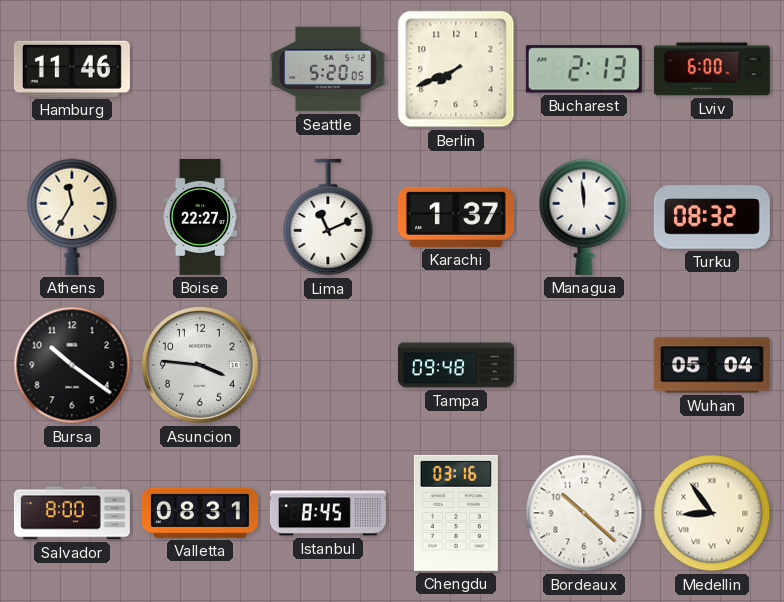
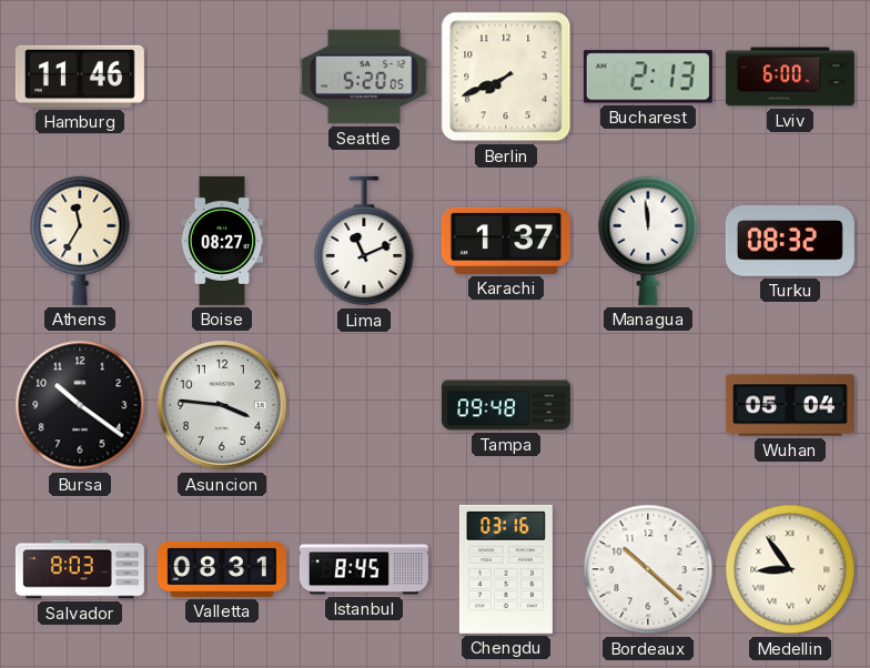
Boise: 22:27 -> 08:27
Salvador: 8:00 -> 8:03
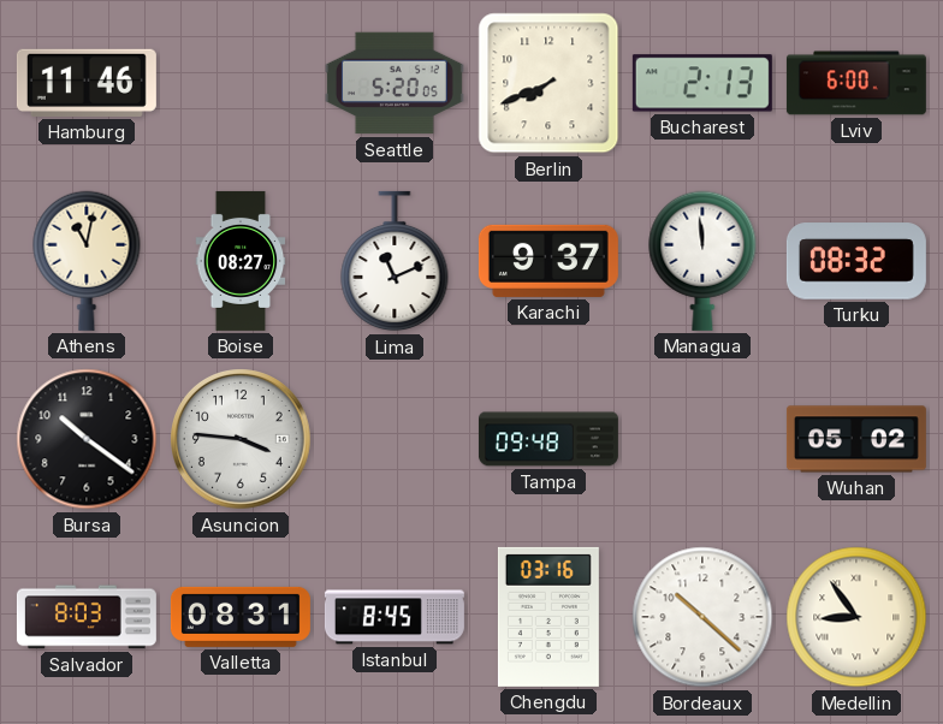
Athens: 11:35 -> 11:02
Karachi: 1:37 -> 9:37
Wuhan: 05:04 -> 05:02
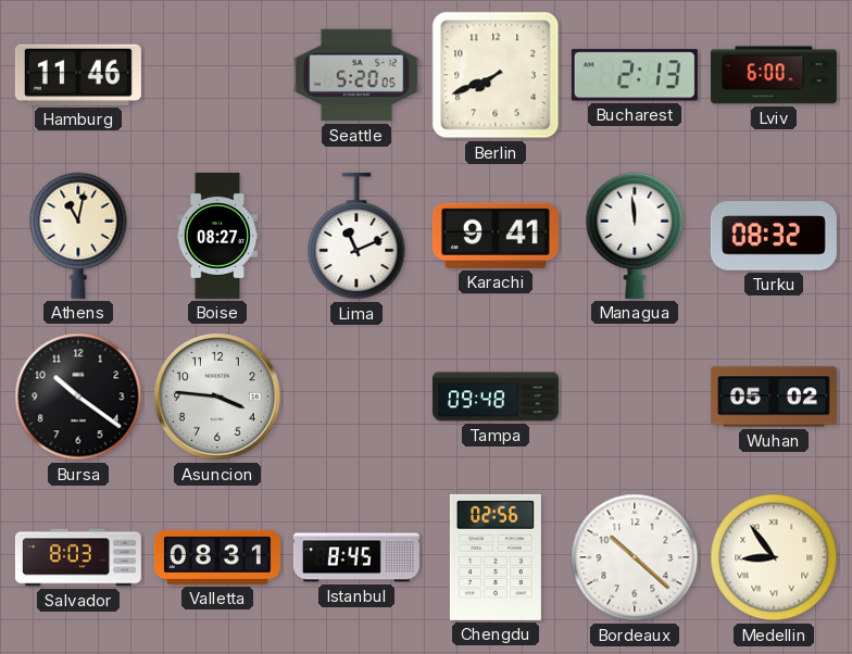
Karachi: 9:37 -> 9:41
Chengdu: 03:16 -> 02:56
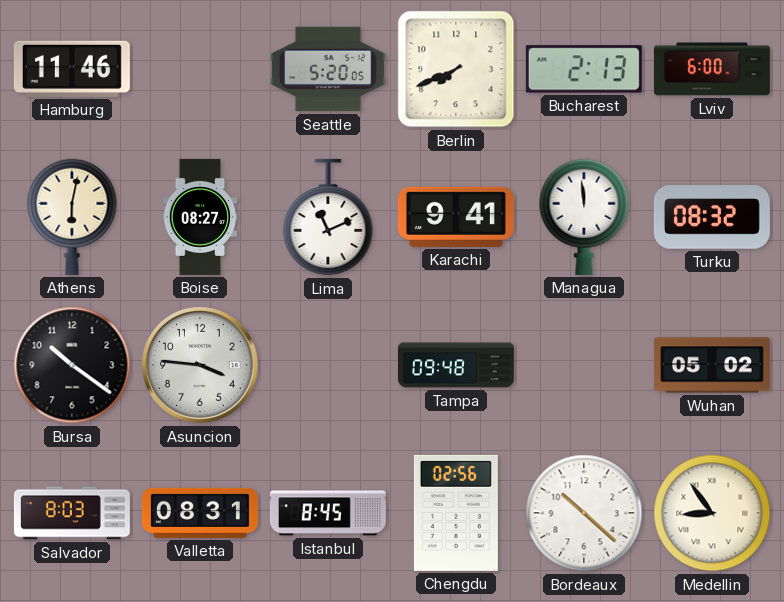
Athens: 11:02 -> 6:02
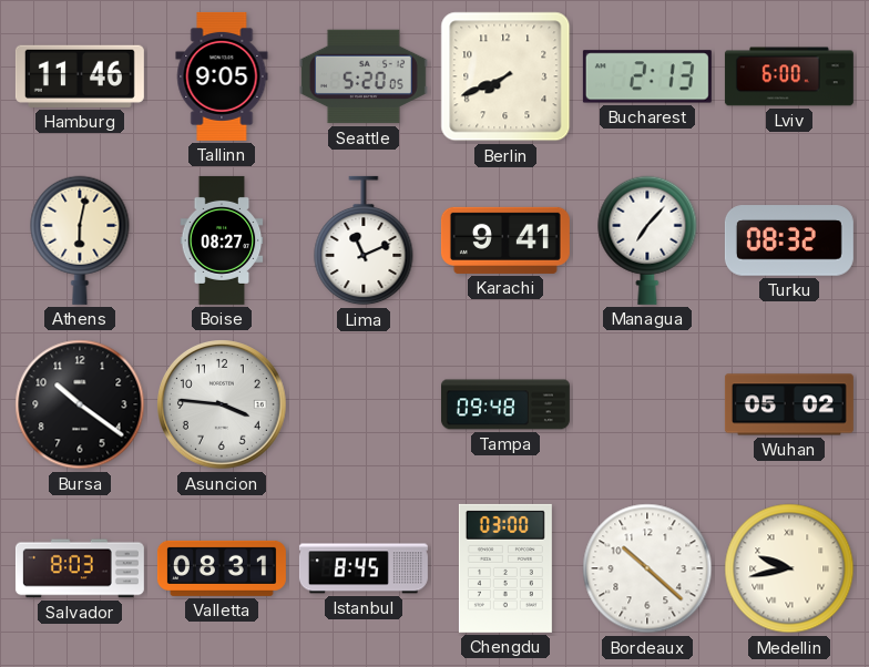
Tallinn: none -> 9:05
Managua: 11:59 -> 7:07
Chengdu: 02:56 -> 03:00
Medellin: 8:54 -> 9:43
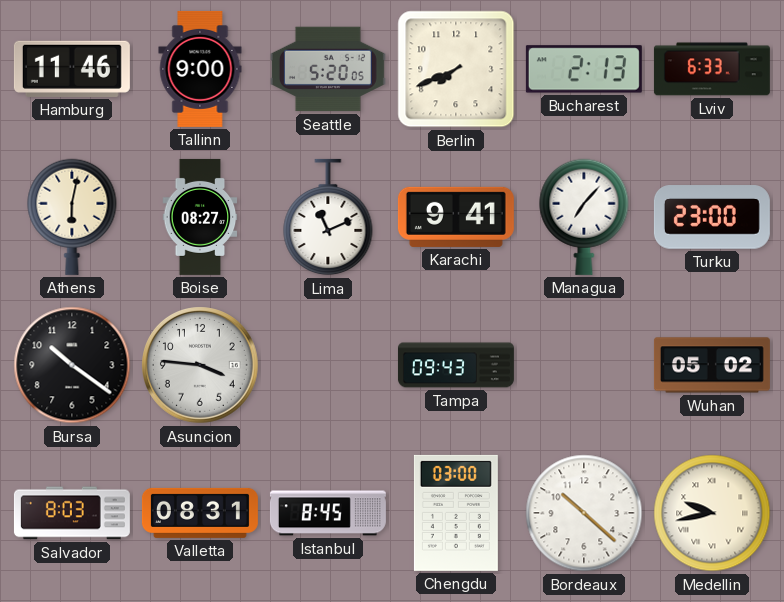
Tallinn: 9:05 -> 9:00
Lviv: 6:00 -> 6:33
Turku: 08:32 -> 23:00
Tampa: 09:48 -> 09:43
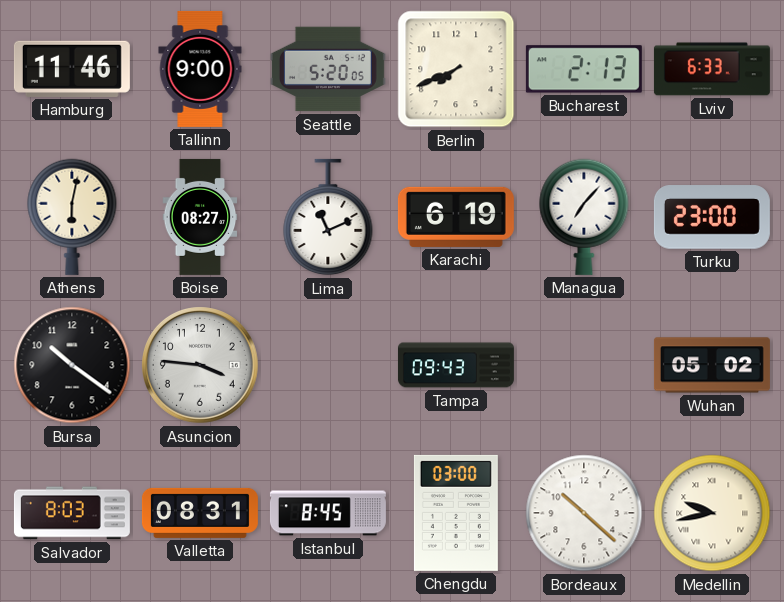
Karachi: 9:41 -> 6:19
